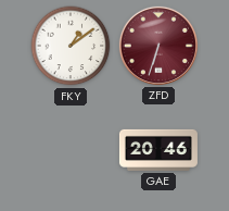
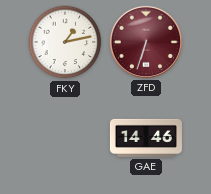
FKY: 1:09 -> 1:13
GAE: 20:46 -> 14:46
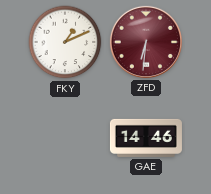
FKY: 1:13 -> 1:11
ZFD: 6:33 -> 6:31
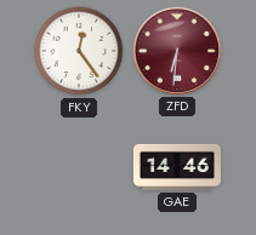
FKY: 1:11 -> 12:24
